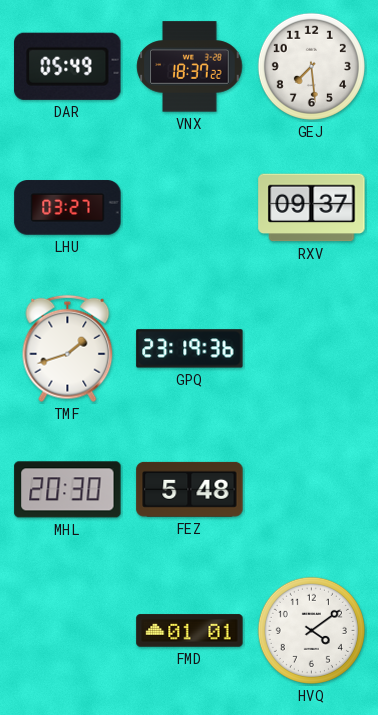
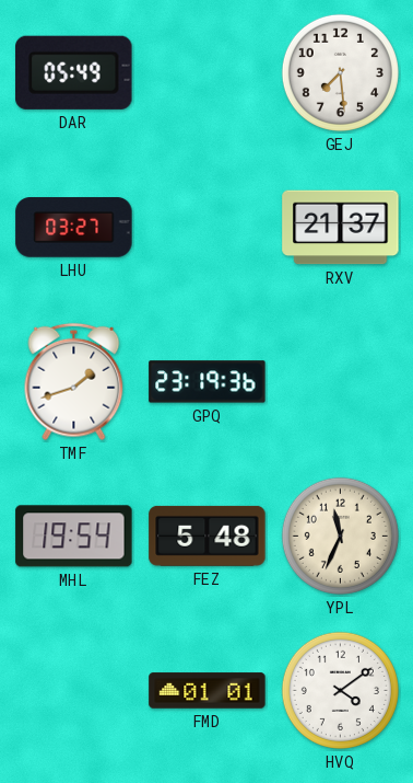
VNX: 18:37 -> none
RXV: 09:37 -> 21:37
MHL: 20:30 -> 19:54
YPL: none -> 11:34
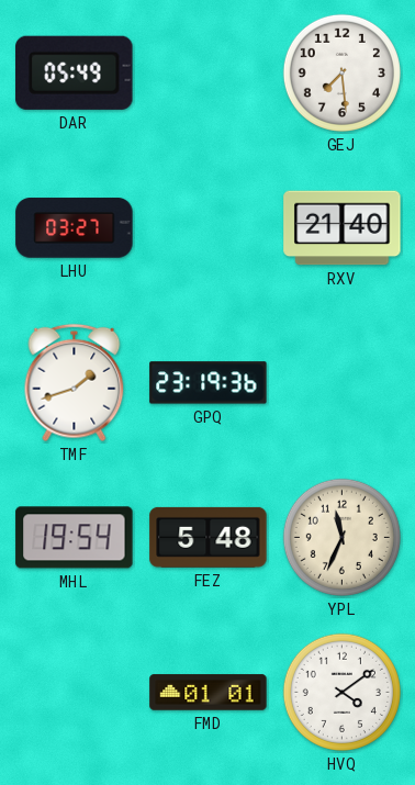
RXV: 21:37 -> 21:40
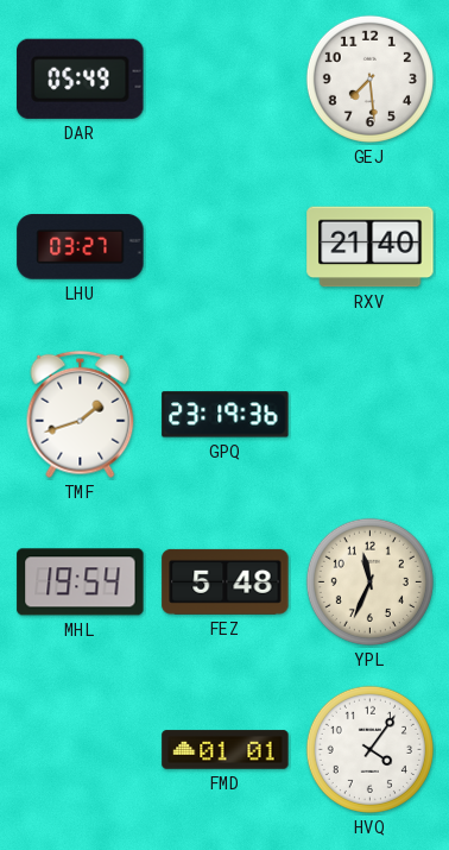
HVQ: 4:09 -> 4:06
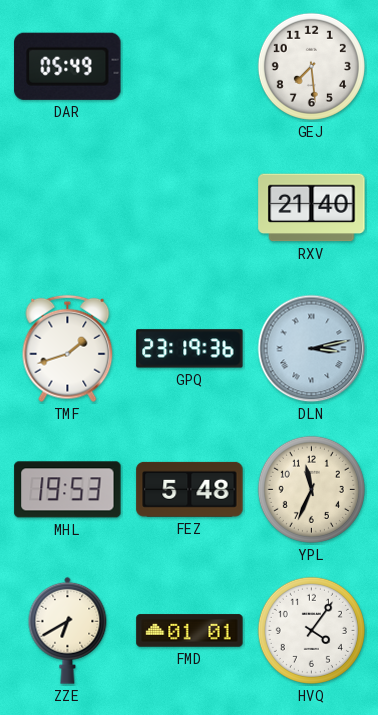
LHU: 03:27 -> none
DLN: none -> 3:13
MHL: 19:54 -> 19:53
ZZE: none -> 6:40
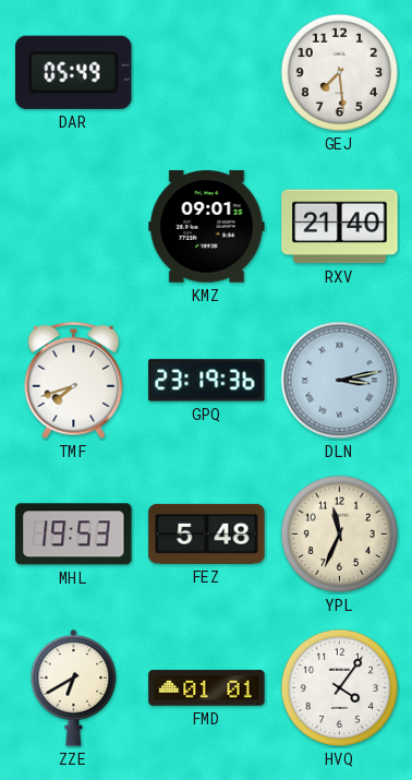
KMZ: none -> 09:01
TMF: 1:42 -> 7:42
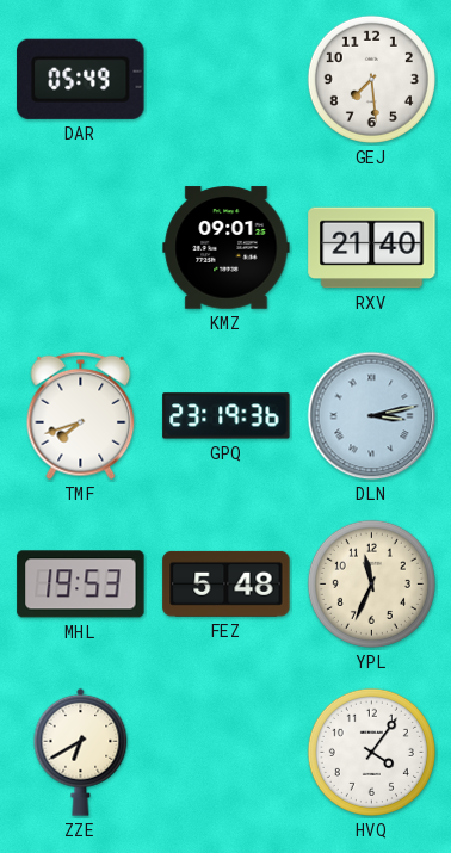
FMD: 01:01 -> none
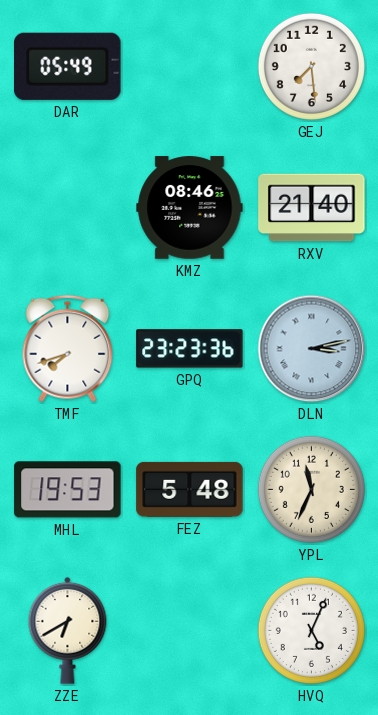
KMZ: 09:01 -> 08:46
GPQ: 23:19 -> 23:23
HVQ: 4:06 -> 5:04
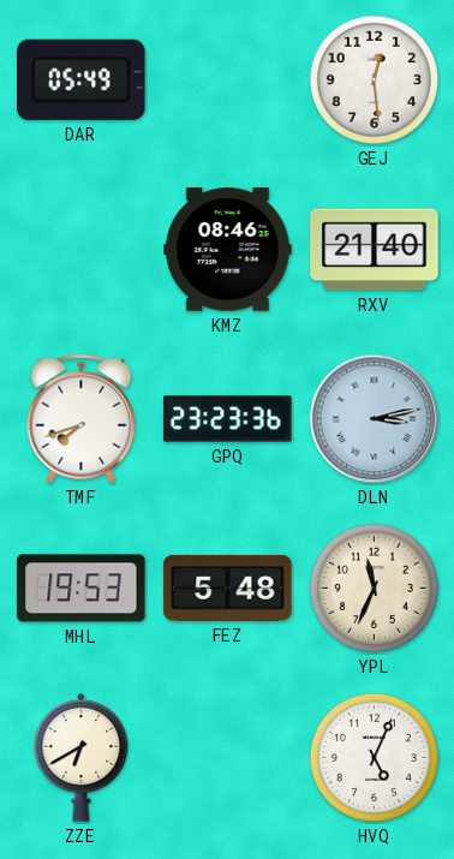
GEJ: 7:29 -> 12:29
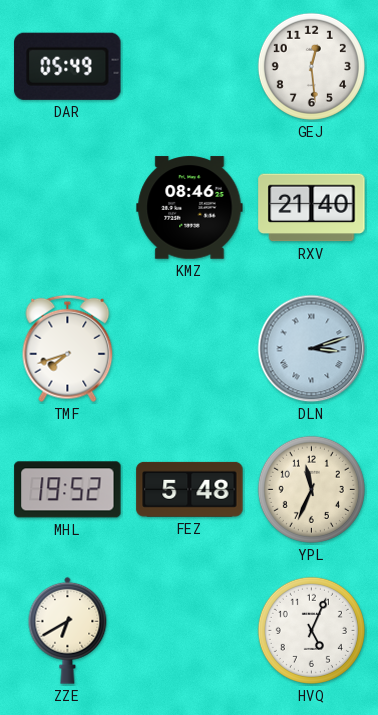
GPQ: 23:23 -> none
DLN: 3:13 -> 3:12
MHL: 19:53 -> 19:52
